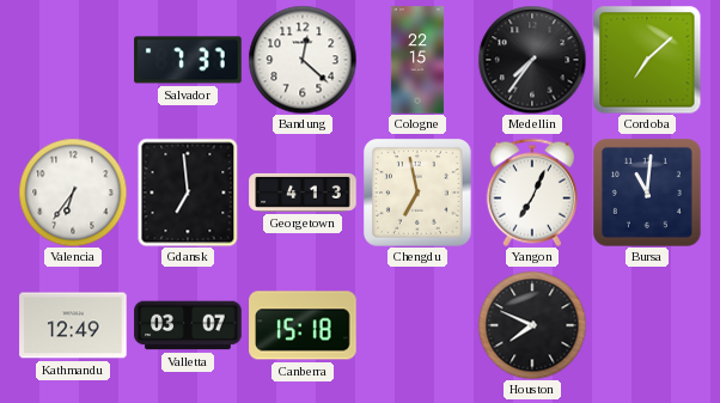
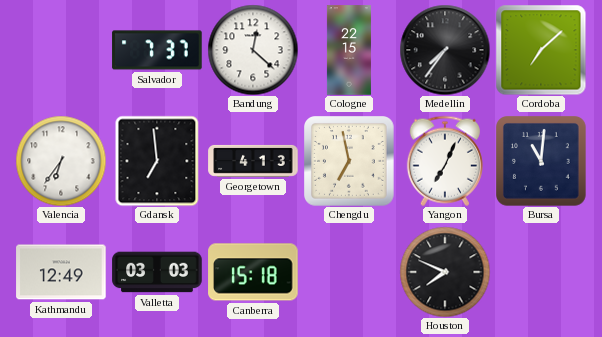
Valletta: 03:07 -> 03:03
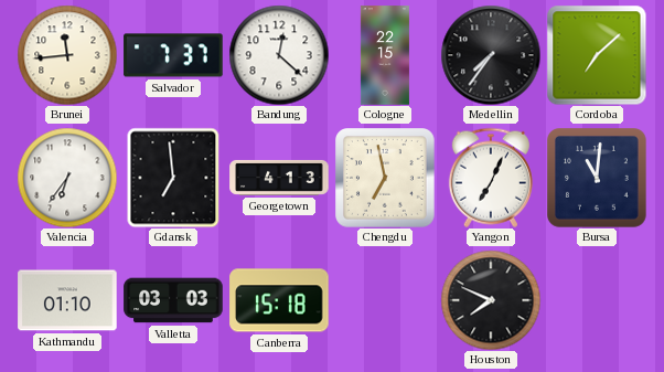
Brunei: none -> 11:44
Kathmandu: 12:49 -> 01:10
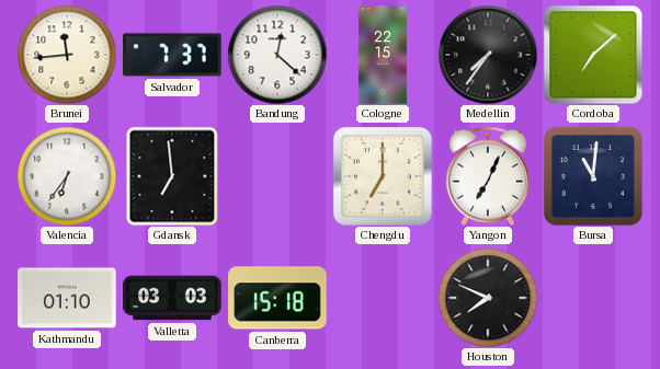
Georgetown: 4:13 -> none
Chengdu: 6:58 -> 7:00
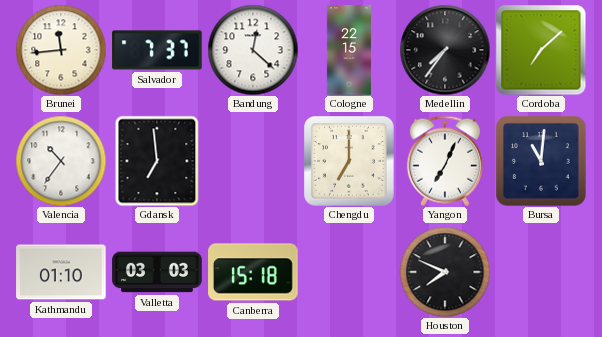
Valencia: 6:36 -> 10:36
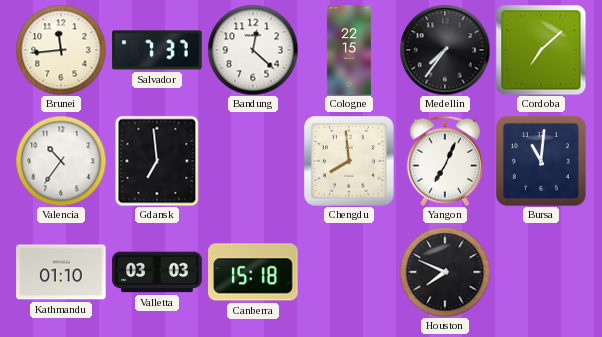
Chengdu: 7:00 -> 7:59
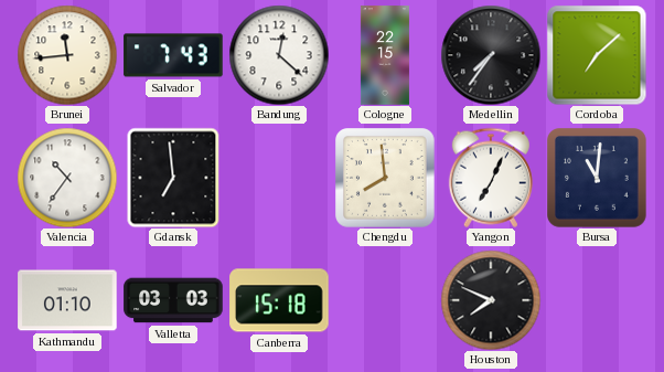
Salvador: 7:37 -> 7:43
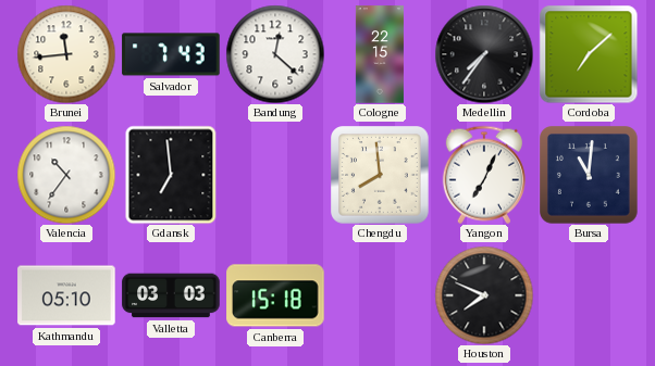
Kathmandu: 01:10 -> 05:10
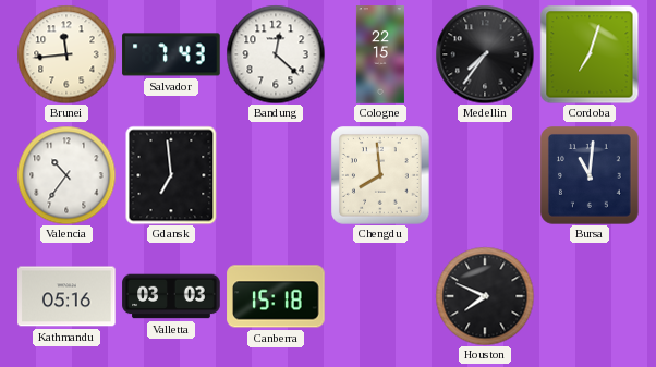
Cordoba: 7:08 -> 7:03
Yangon: 7:04 -> none
Kathmandu: 05:10 -> 05:16
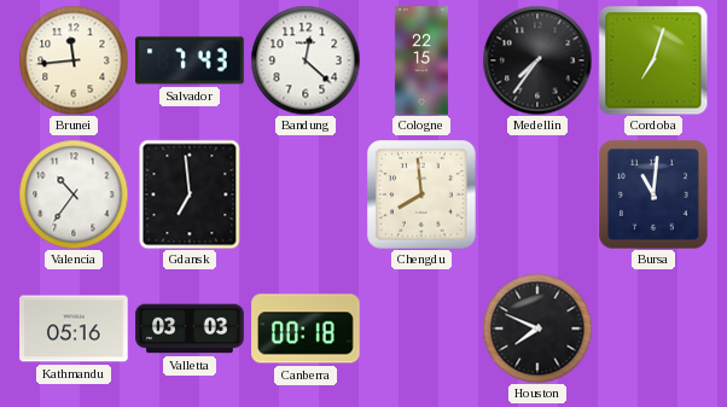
Canberra: 15:18 -> 00:18
